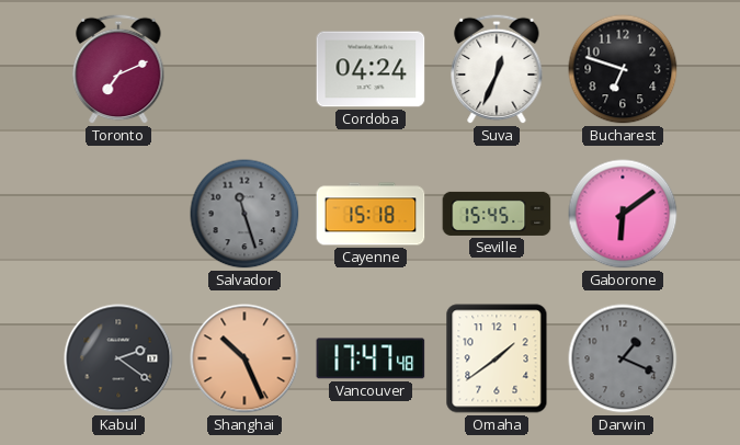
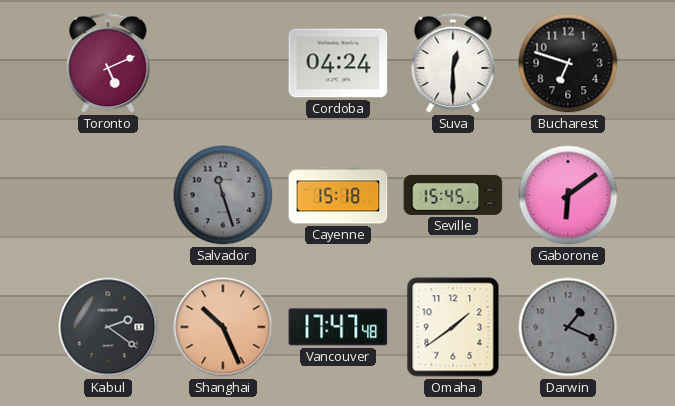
Toronto: 7:11 -> 5:11
Suva: 12:34 -> 12:30
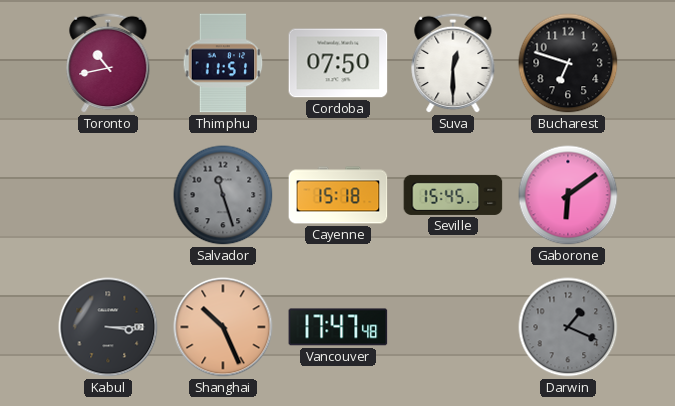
Toronto: 5:11 -> 10:43
Thimphu: none -> 11:51
Cordoba: 04:24 -> 07:50
Kabul: 2:21 -> 3:15
Omaha: 1:39 -> none
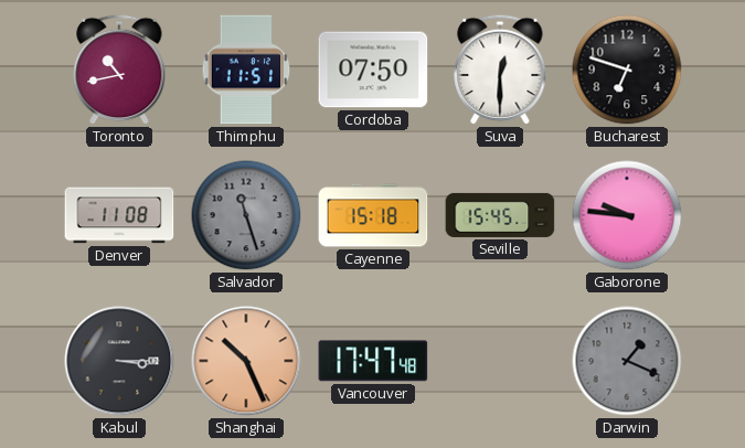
Denver: none -> 11:08
Gaborone: 6:09 -> 9:46
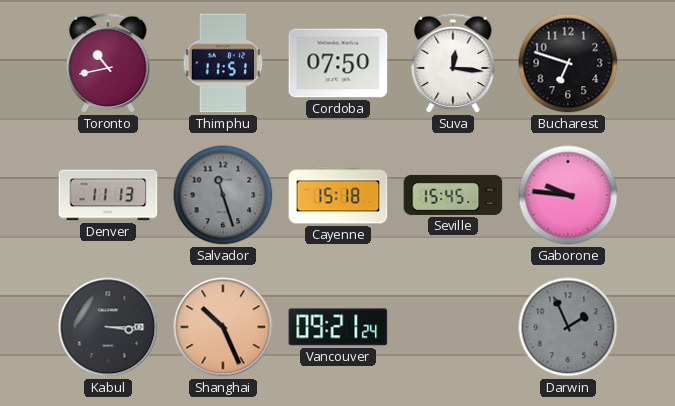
Suva: 12:30 -> 12:16
Denver: 11:08 -> 11:13
Vancouver: 17:47 -> 09:21
Darwin: 1:19 -> 1:56
